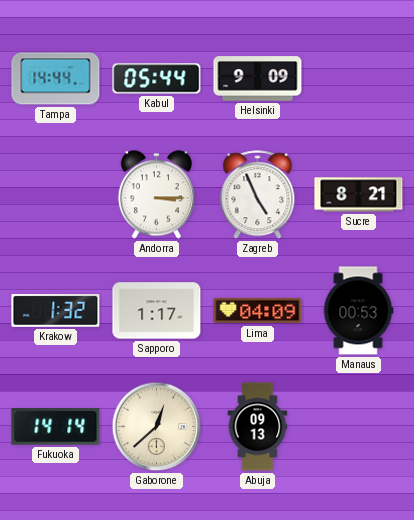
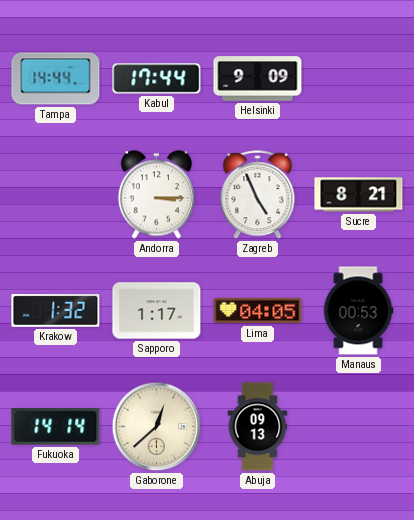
Kabul: 05:44 -> 17:44
Lima: 04:09 -> 04:05
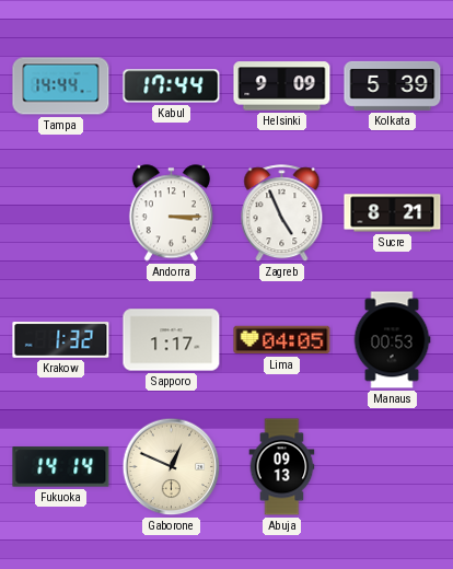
Kolkata: none -> 5:39
Gaborone: 12:38 -> 12:49
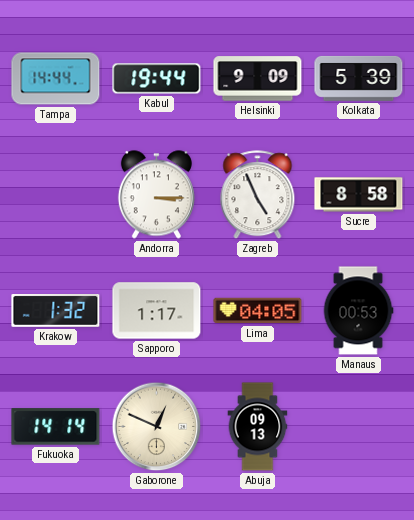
Kabul: 17:44 -> 19:44
Sucre: 8:21 -> 8:58
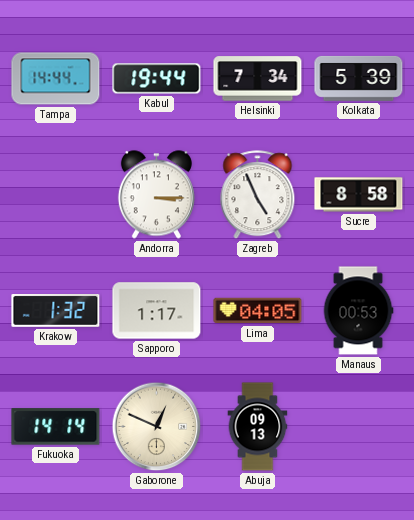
Helsinki: 9:09 -> 7:34
